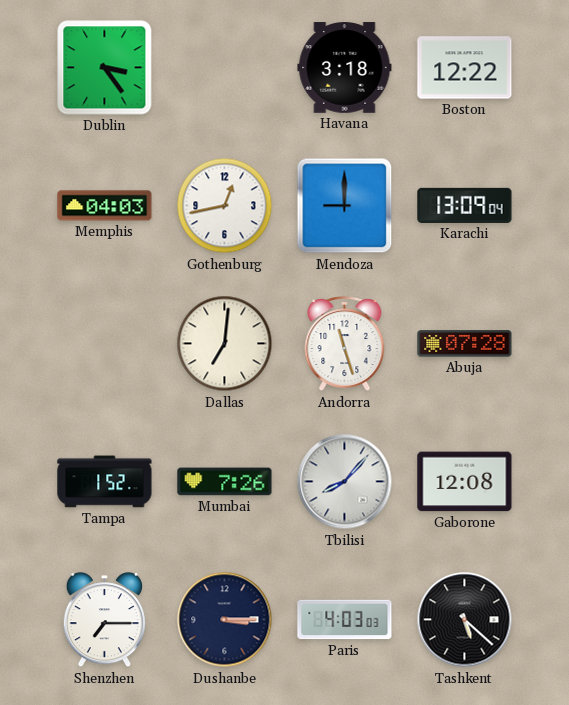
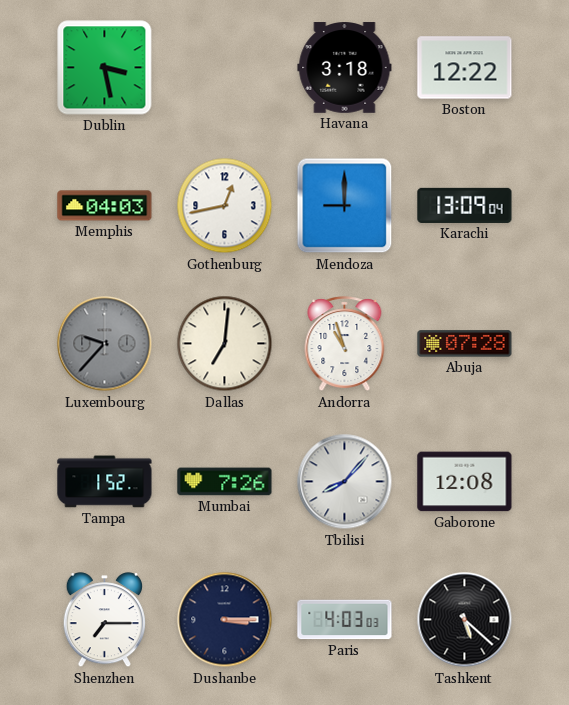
Dublin: 3:24 -> 3:28
Luxembourg: none -> 9:37
Andorra: 11:27 -> 10:57
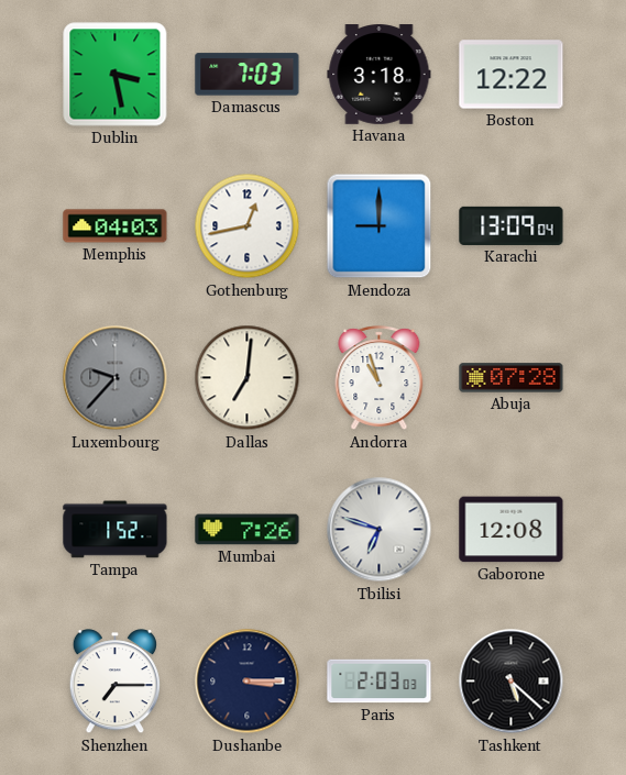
Damascus: none -> 7:03
Tbilisi: 8:07 -> 6:48
Paris: 4:03 -> 2:03
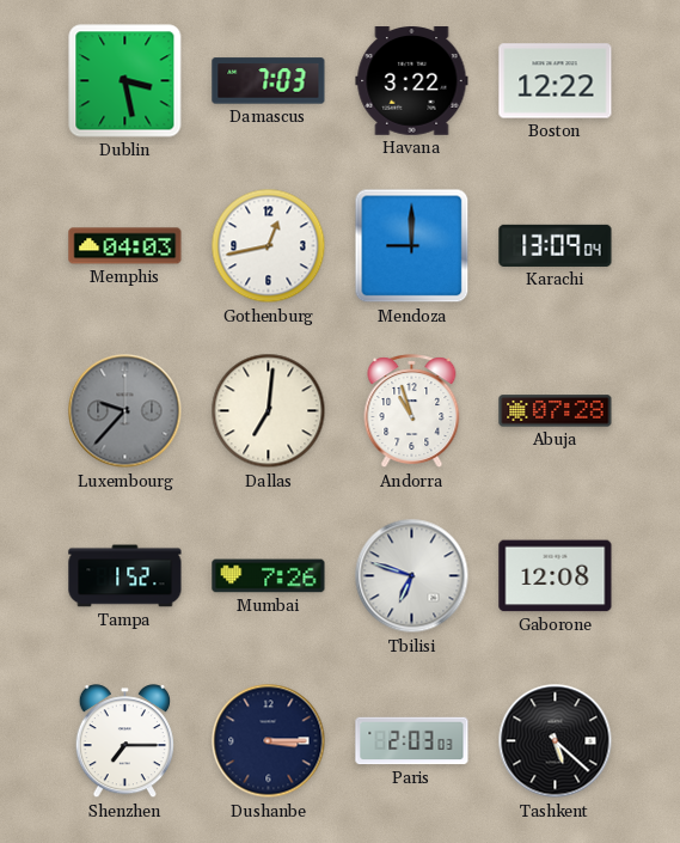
Havana: 3:18 -> 3:22
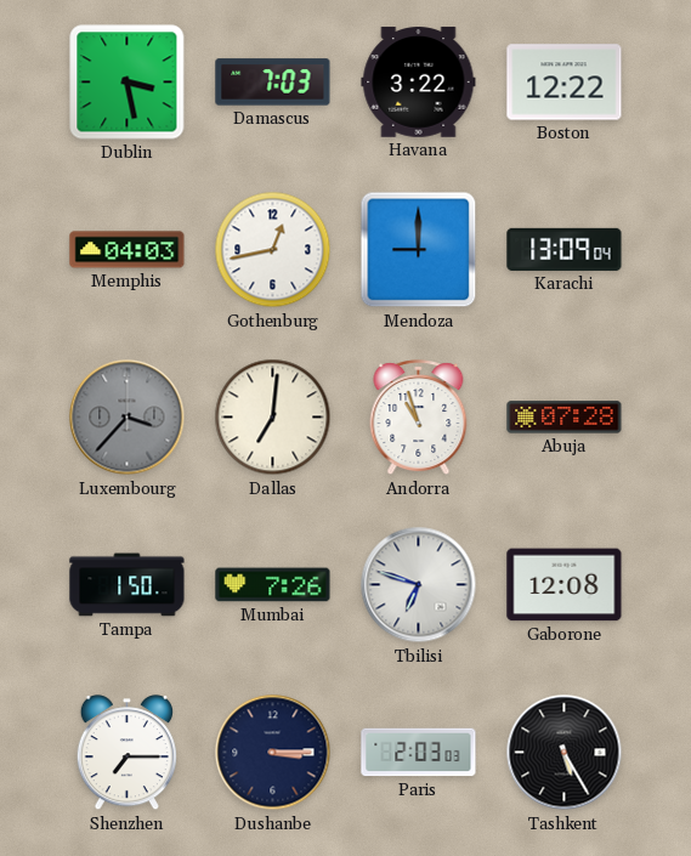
Luxembourg: 9:37 -> 3:37
Tampa: 1:52 -> 1:50
Tashkent: 5:22 -> 5:25
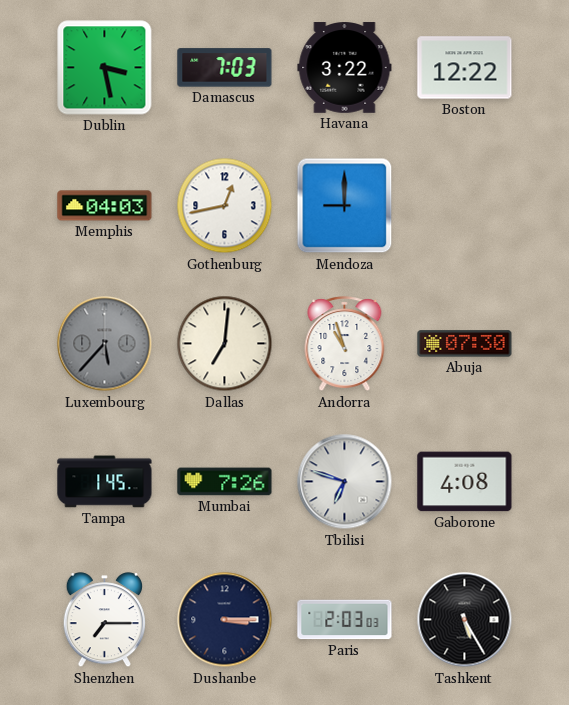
Karachi: 13:09 -> none
Luxembourg: 3:37 -> 5:37
Abuja: 07:28 -> 07:30
Tampa: 1:50 -> 1:45
Gaborone: 12:08 -> 4:08
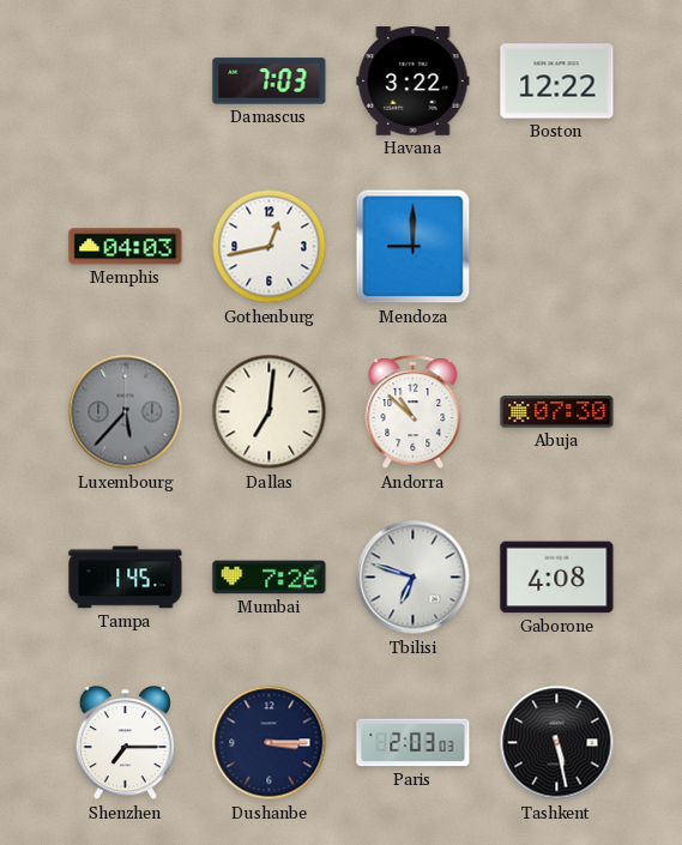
Dublin: 3:28 -> none
Andorra: 10:57 -> 10:52
Tashkent: 5:25 -> 5:28
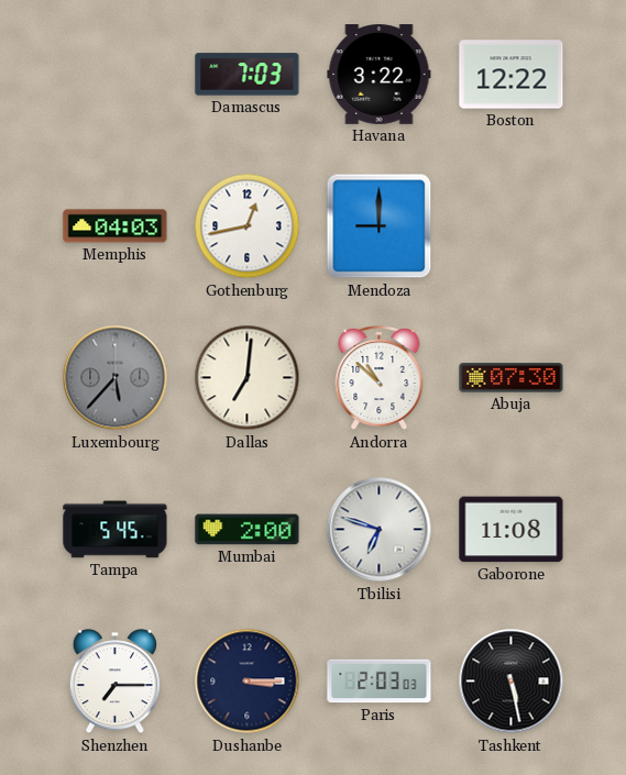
Tampa: 1:45 -> 5:45
Mumbai: 7:26 -> 2:00
Gaborone: 4:08 -> 11:08
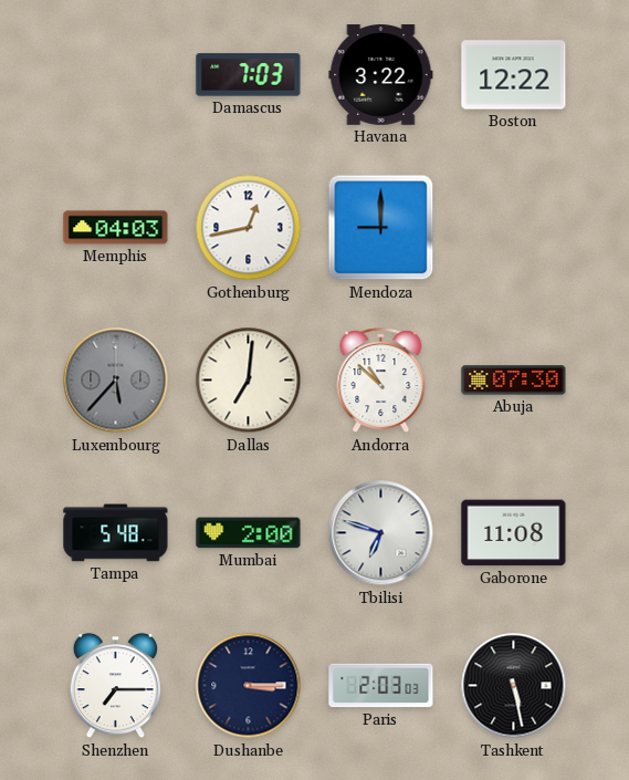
Tampa: 5:45 -> 5:48
